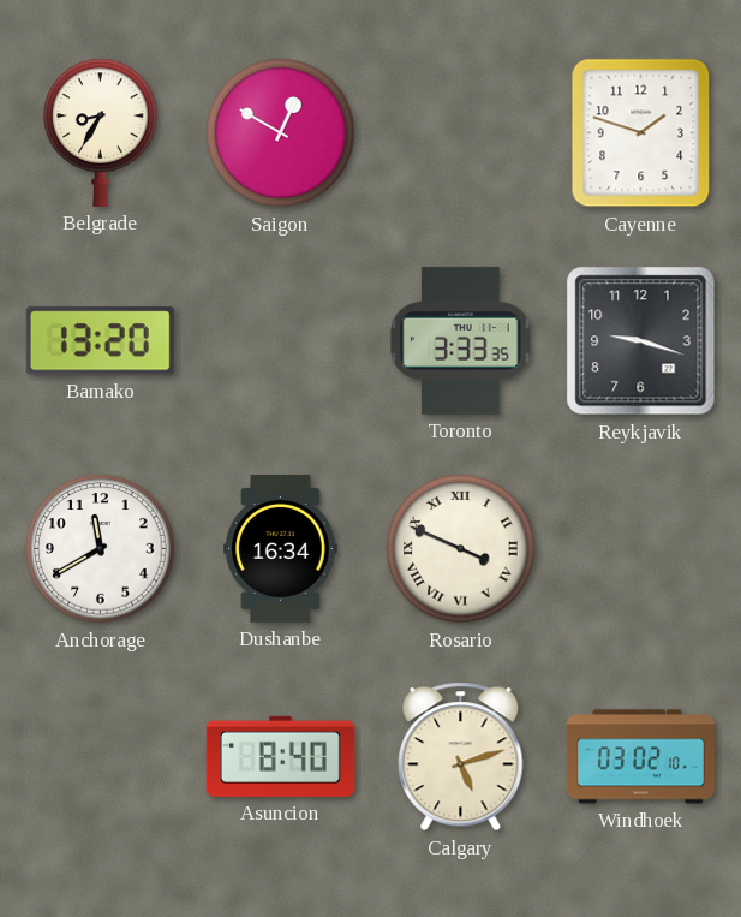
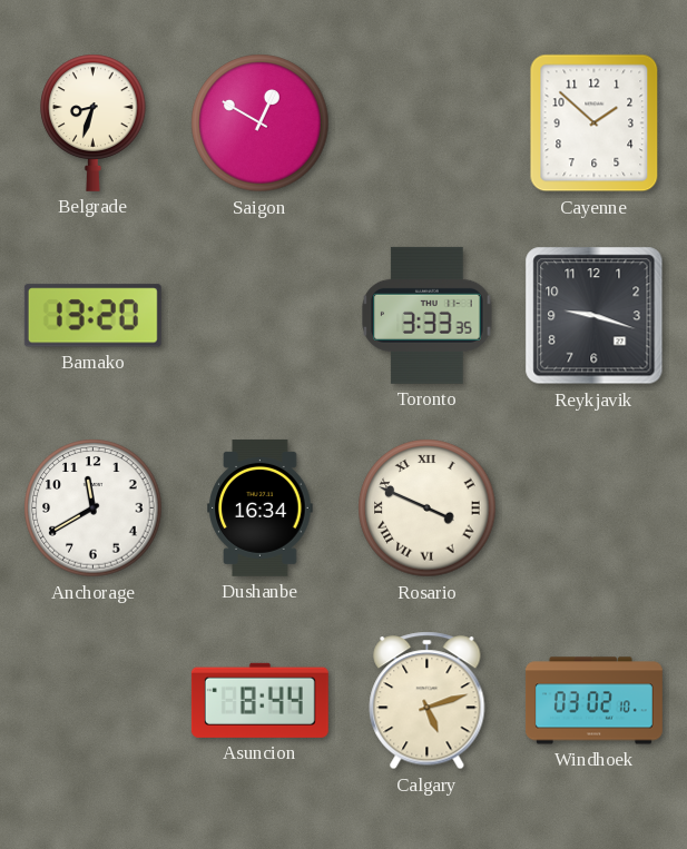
Belgrade: 8:35 -> 8:33
Cayenne: 1:48 -> 1:52
Asuncion: 8:40 -> 8:44
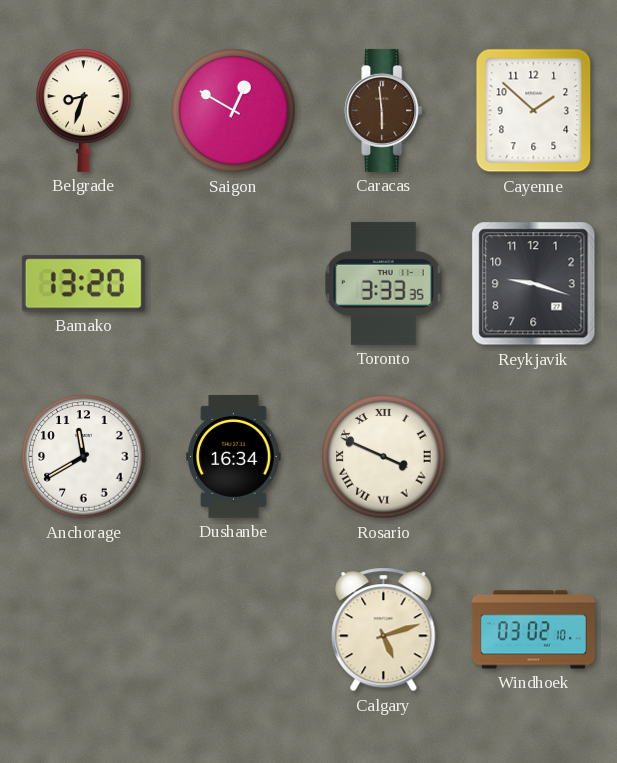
Caracas: none -> 5:59
Asuncion: 8:44 -> none
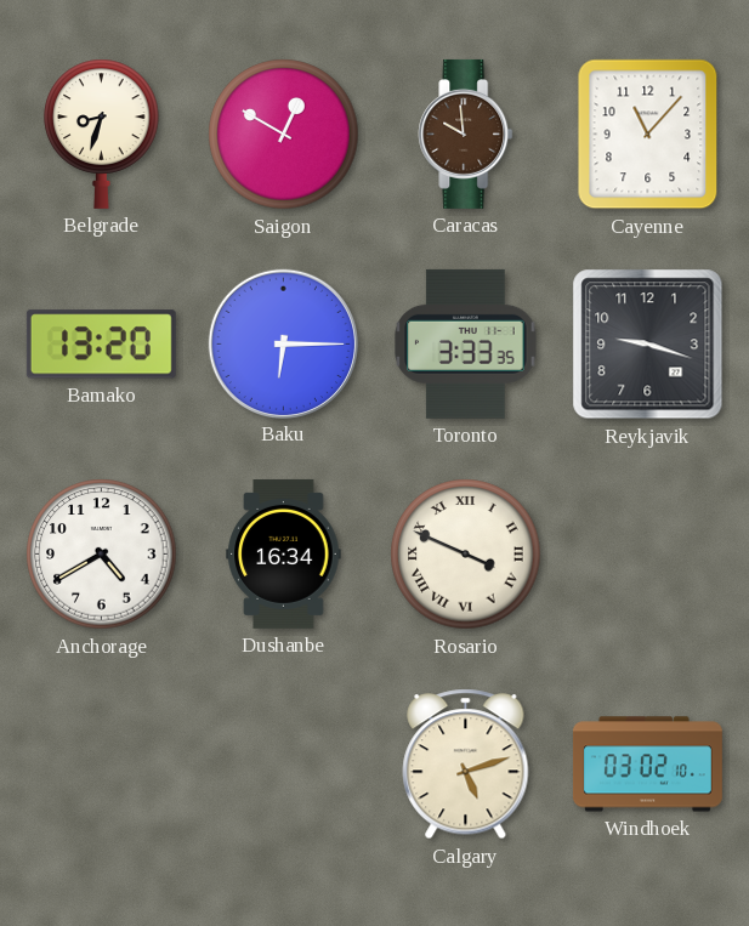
Caracas: 5:59 -> 9:59
Cayenne: 1:52 -> 11:07
Baku: none -> 6:15
Anchorage: 11:40 -> 4:40
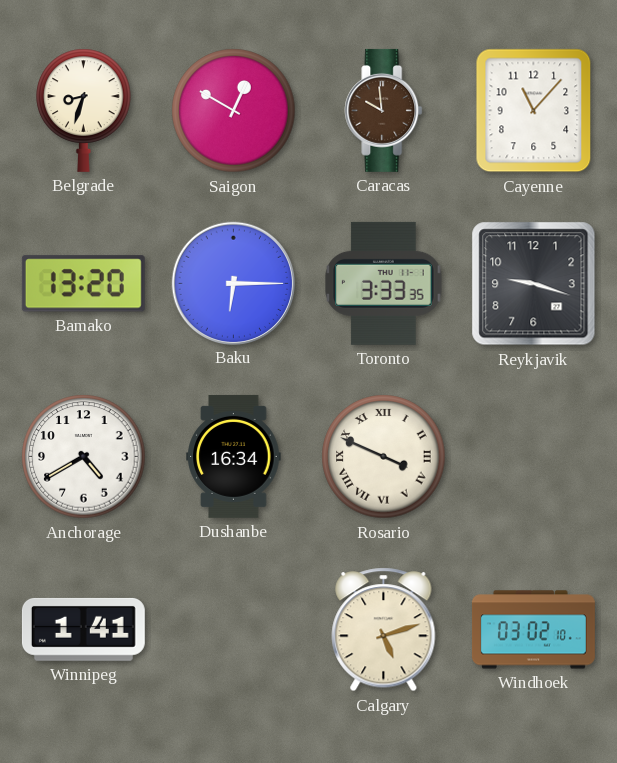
Winnipeg: none -> 1:41
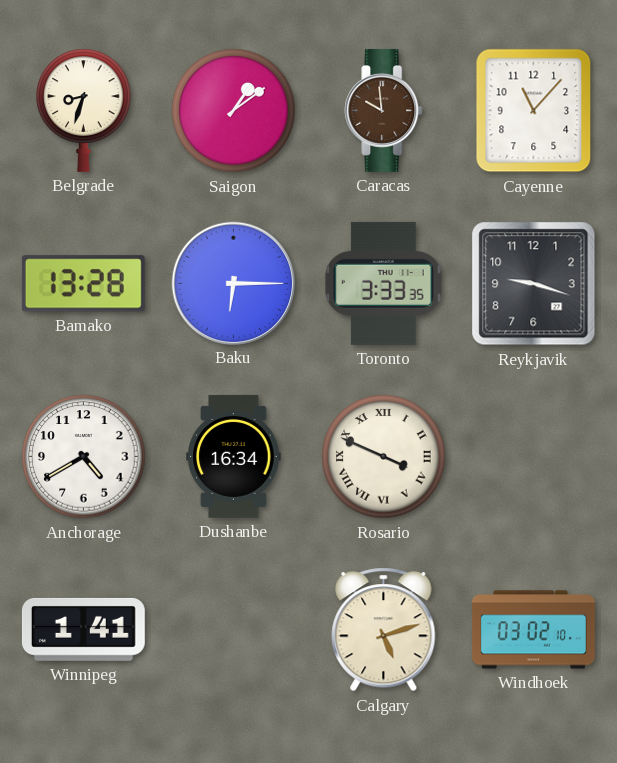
Saigon: 12:50 -> 1:09
Bamako: 13:20 -> 13:28
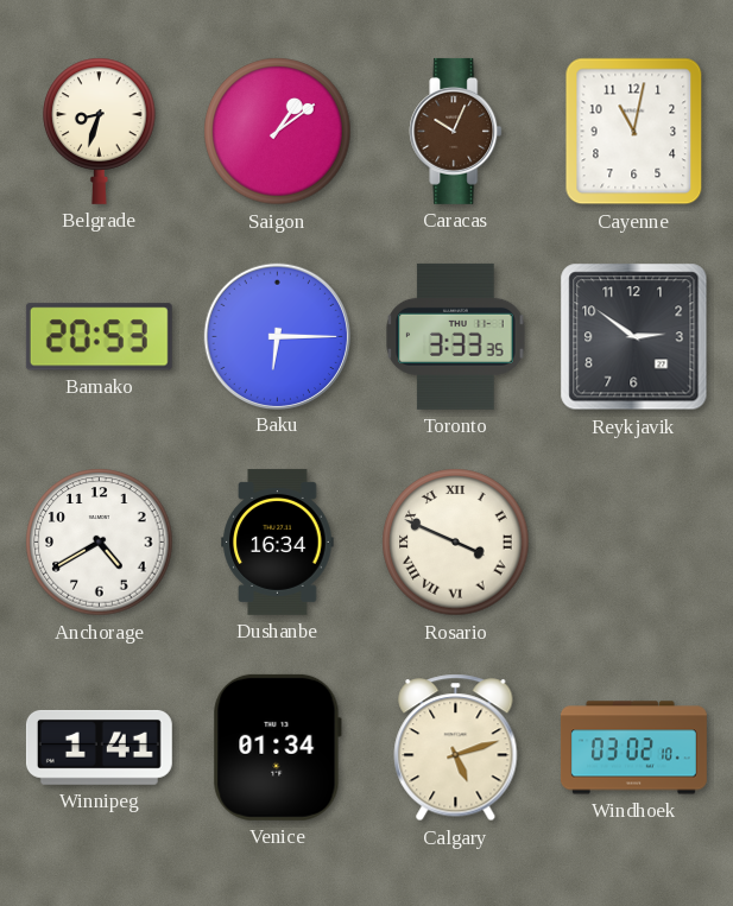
Caracas: 9:59 -> 10:04
Cayenne: 11:07 -> 11:02
Bamako: 13:28 -> 20:53
Reykjavik: 9:18 -> 2:51
Venice: none -> 01:34
